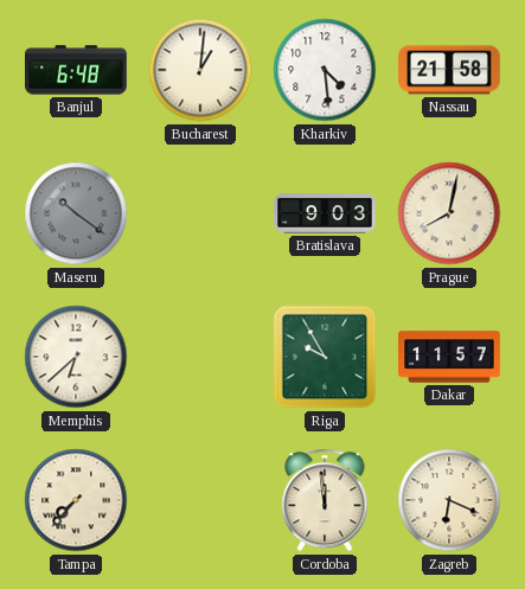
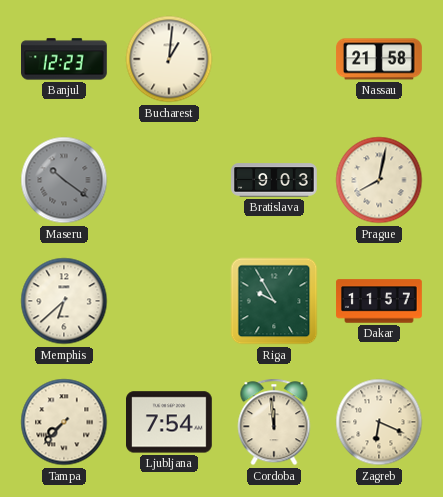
Banjul: 6:48 -> 12:23
Kharkiv: 4:29 -> none
Ljubljana: none -> 7:54
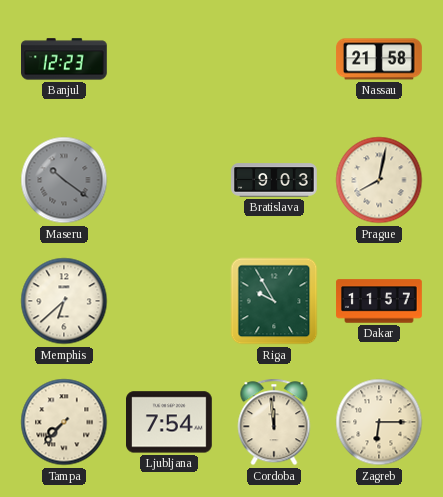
Bucharest: 1:01 -> none
Zagreb: 6:19 -> 6:15
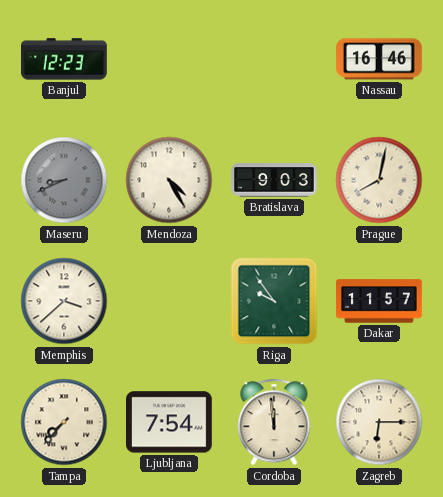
Nassau: 21:58 -> 16:46
Maseru: 10:21 -> 8:41
Mendoza: none -> 4:25
Memphis: 6:38 -> 3:38
Riga: 9:55 -> 9:54
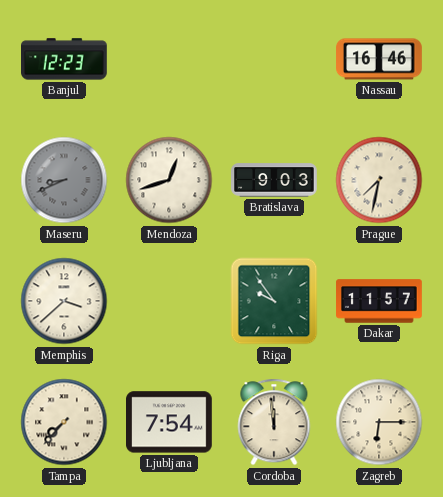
Mendoza: 4:25 -> 12:42
Prague: 8:02 -> 7:32
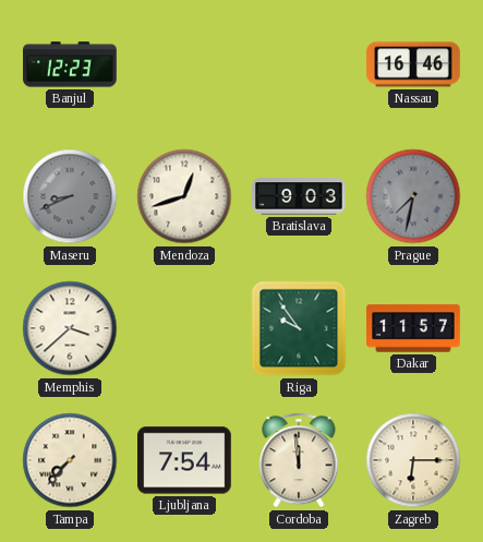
Prague dial: cream -> grey
